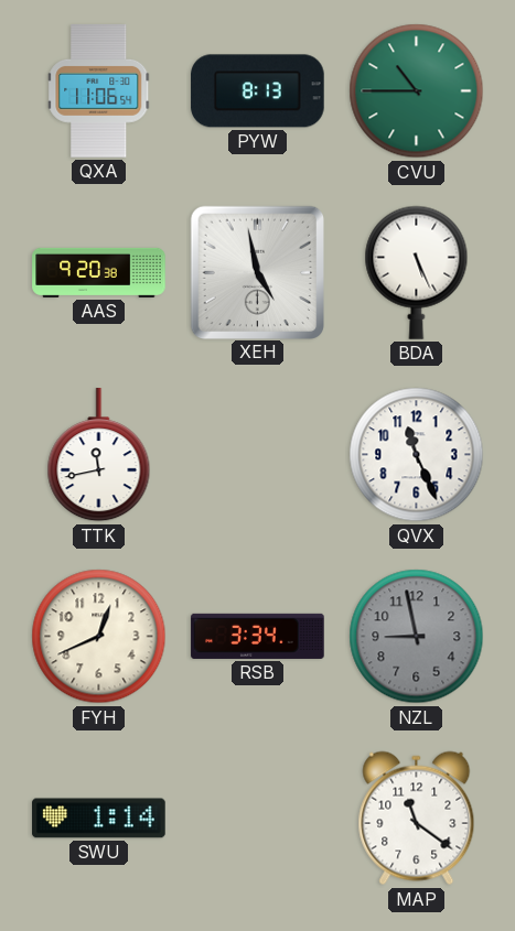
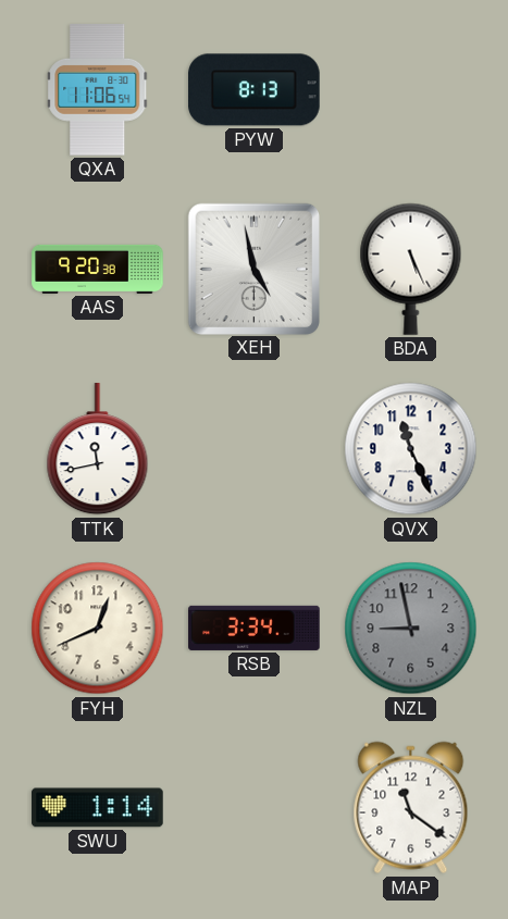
CVU: 10:45 -> none
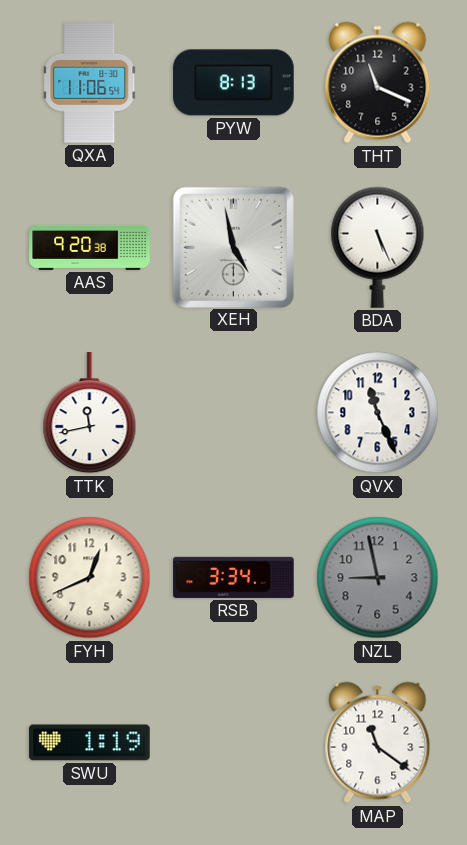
THT: none -> 11:19
SWU: 1:14 -> 1:19
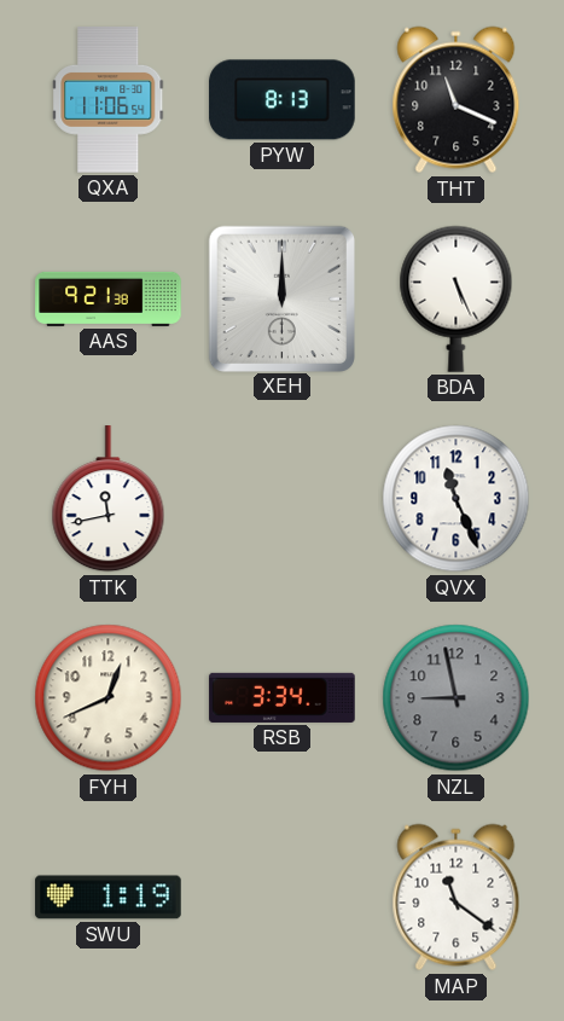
AAS: 9:20 -> 9:21
XEH: 4:58 -> 12:00
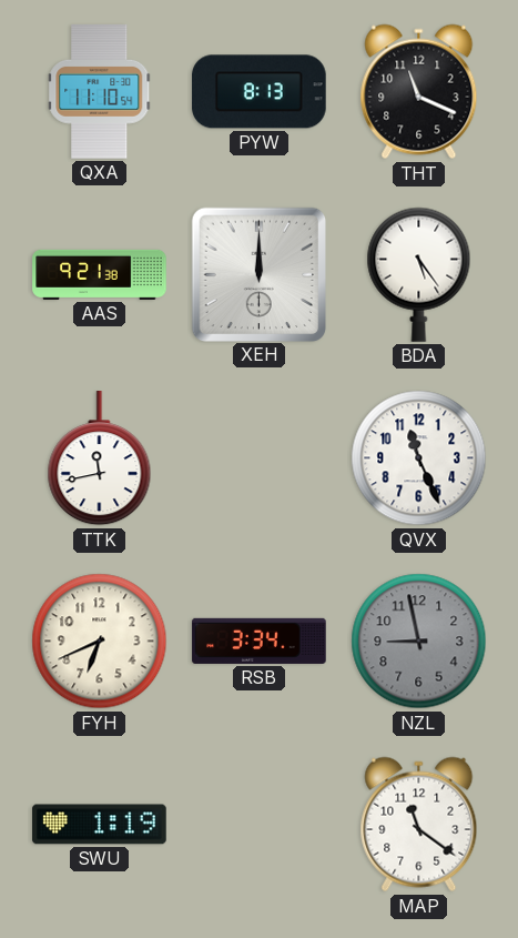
QXA: 11:06 -> 11:10
BDA: 5:26 -> 5:24
FYH: 12:41 -> 6:41
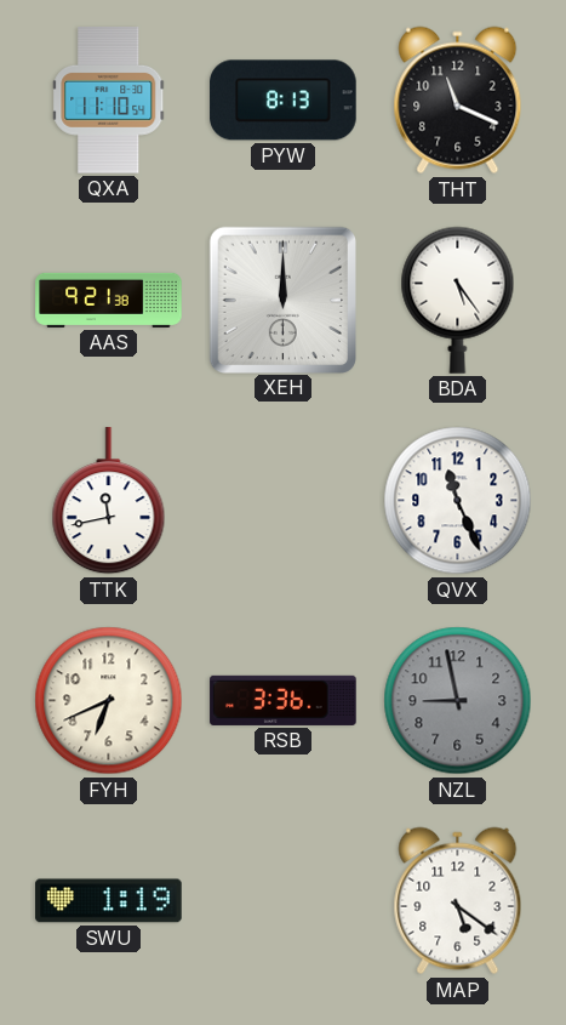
RSB: 3:34 -> 3:36
MAP: 11:21 -> 5:21
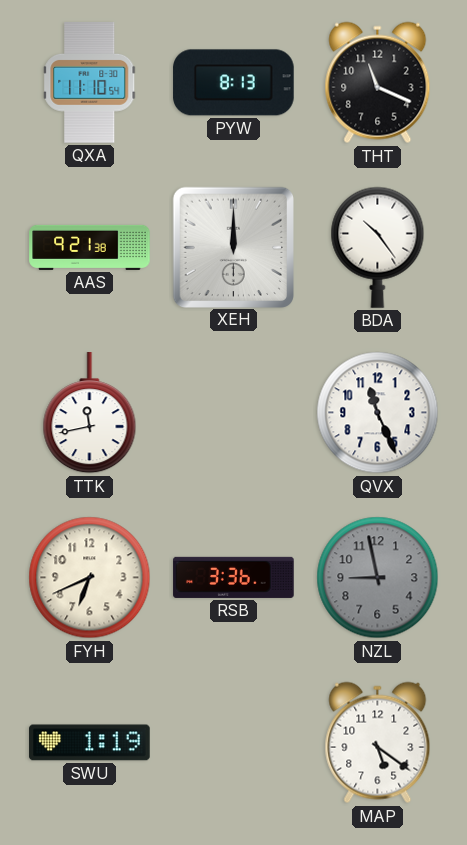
BDA: 5:24 -> 10:24
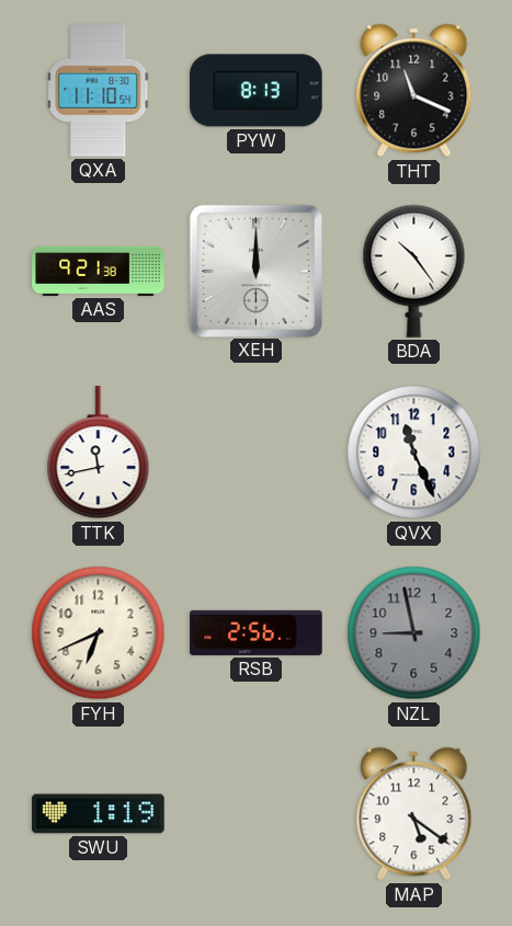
RSB: 3:36 -> 2:56
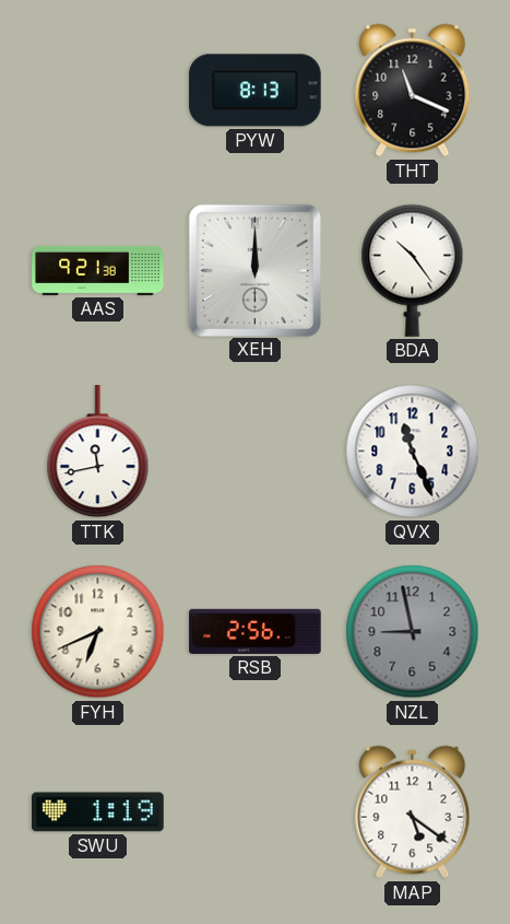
QXA: 11:10 -> none
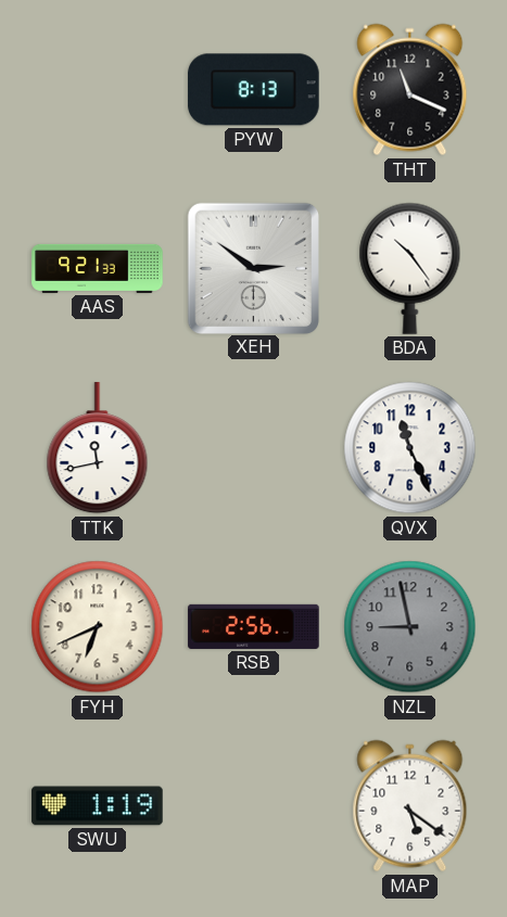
AAS: 9:21:38 -> 9:21:33
XEH: 12:00 -> 2:51
